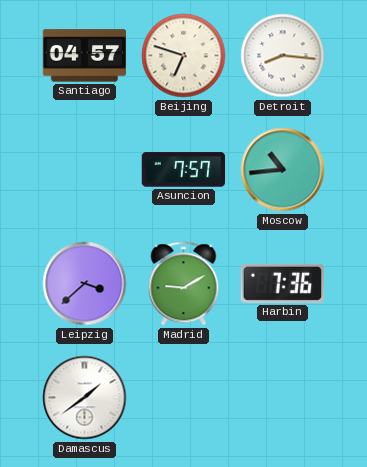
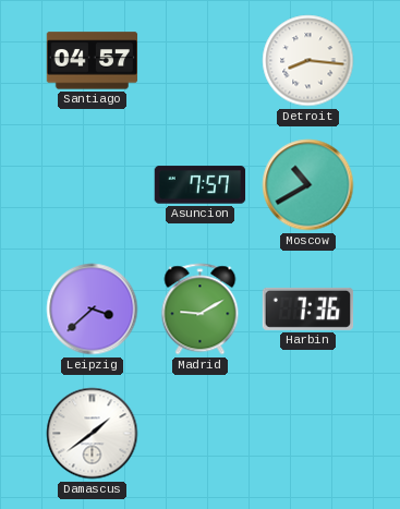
Beijing: 6:48 -> none
Moscow: 10:44 -> 10:40
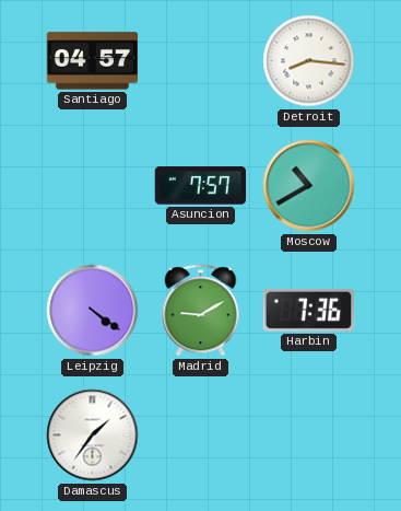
Leipzig: 3:38 -> 4:21
Damascus: 1:39 -> 1:36
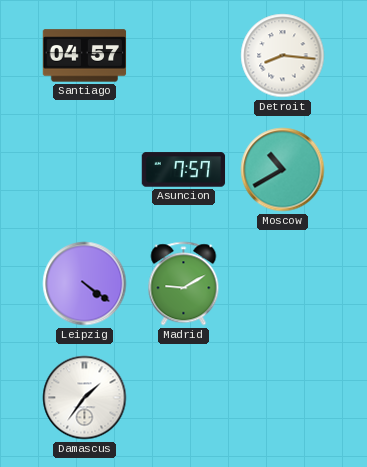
Harbin: 7:36 -> none
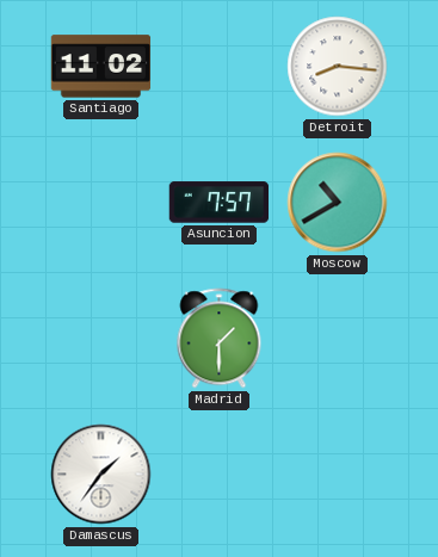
Santiago: 04:57 -> 11:02
Leipzig: 4:21 -> none
Madrid: 9:10 -> 1:30
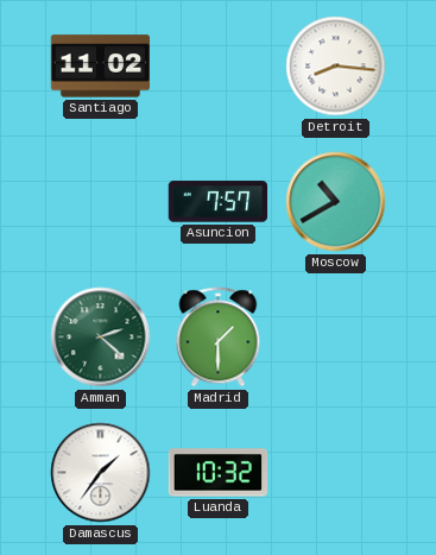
Amman: none -> 2:22
Luanda: none -> 10:32
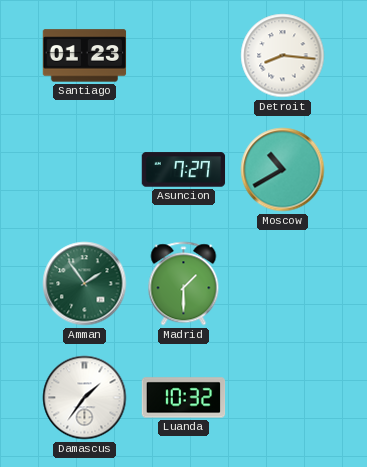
Santiago: 11:02 -> 01:23
Asuncion: 7:57 -> 7:27
Amman: 2:22 -> 1:54
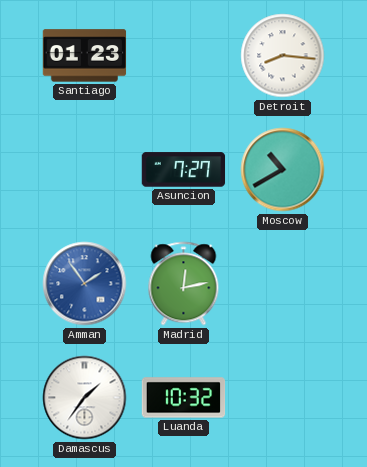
Amman dial: green -> blue
Madrid: 1:30 -> 12:13
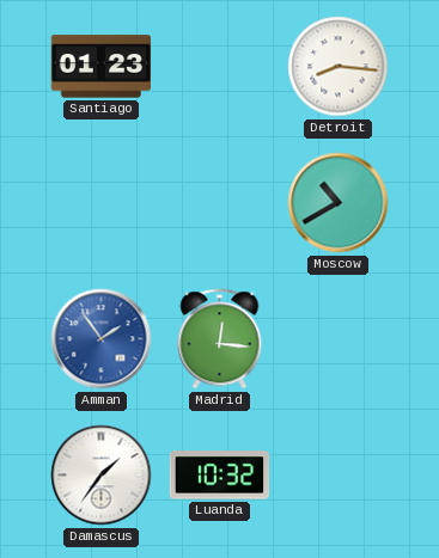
Asuncion: 7:27 -> none
Madrid: 12:13 -> 12:16
